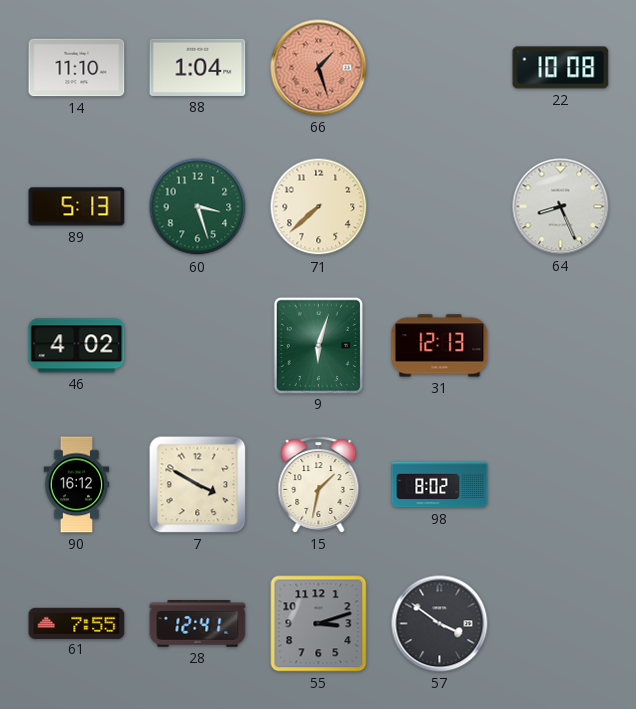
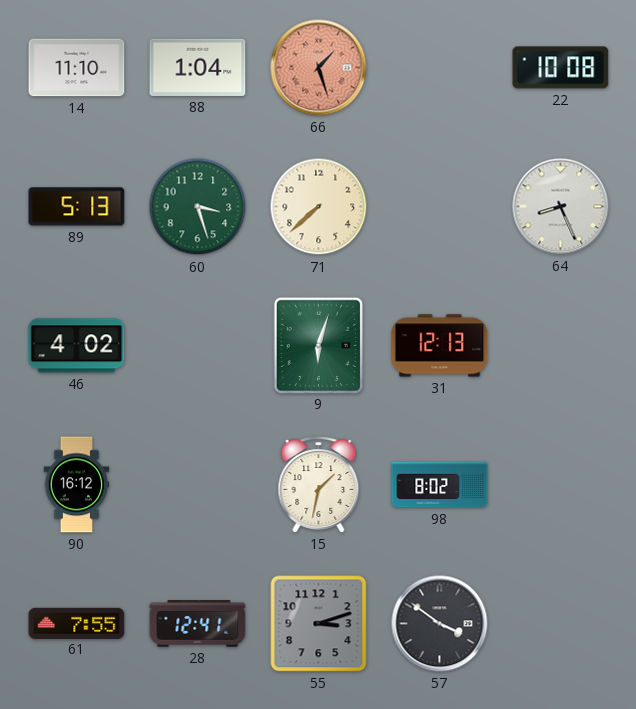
7: 3:50 -> none
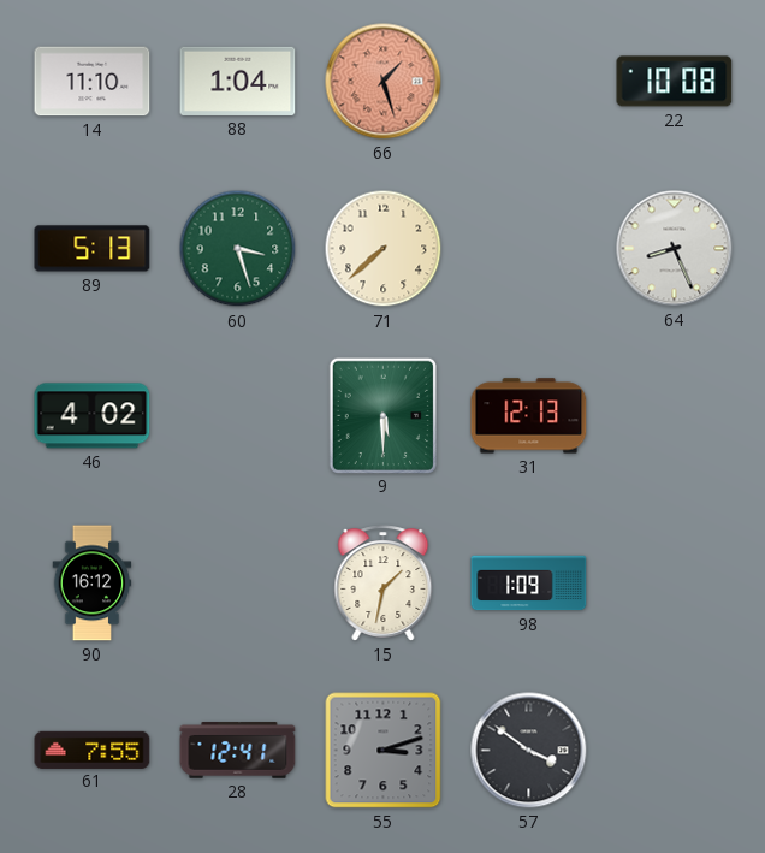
9: 6:03 -> 5:30
98: 8:02 -> 1:09
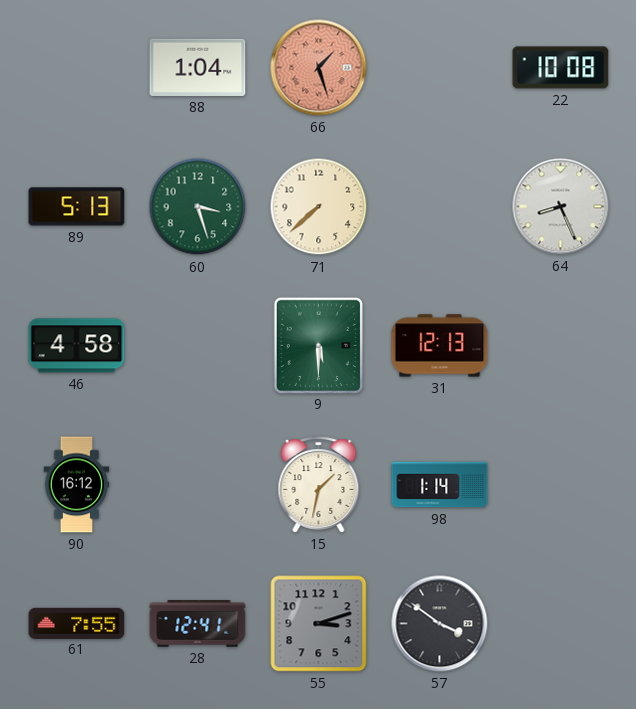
14: 11:10 -> none
46: 4:02 -> 4:58
98: 1:09 -> 1:14
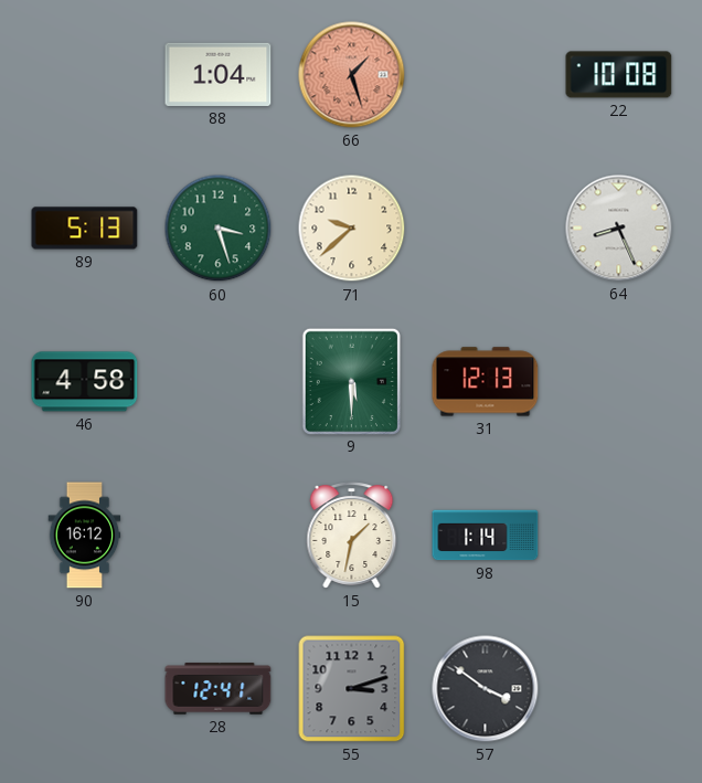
71: 7:38 -> 9:38
61: 7:55 -> none
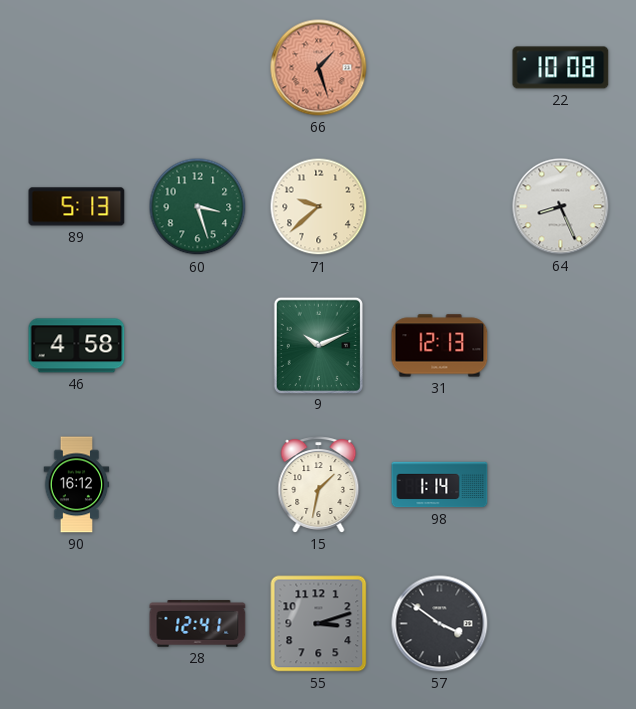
88: 1:04 -> none
9: 5:30 -> 10:11
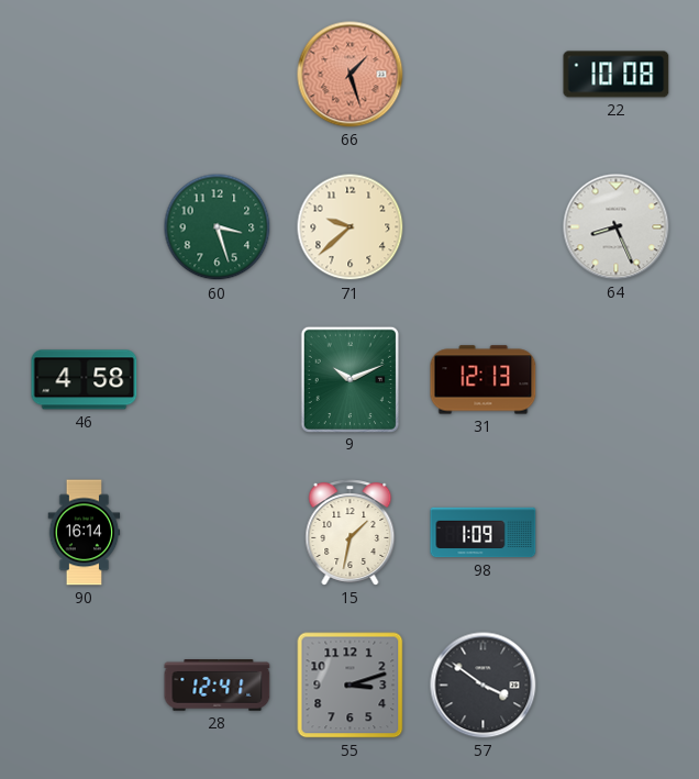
89: 5:13 -> none
90: 16:12 -> 16:14
98: 1:14 -> 1:09
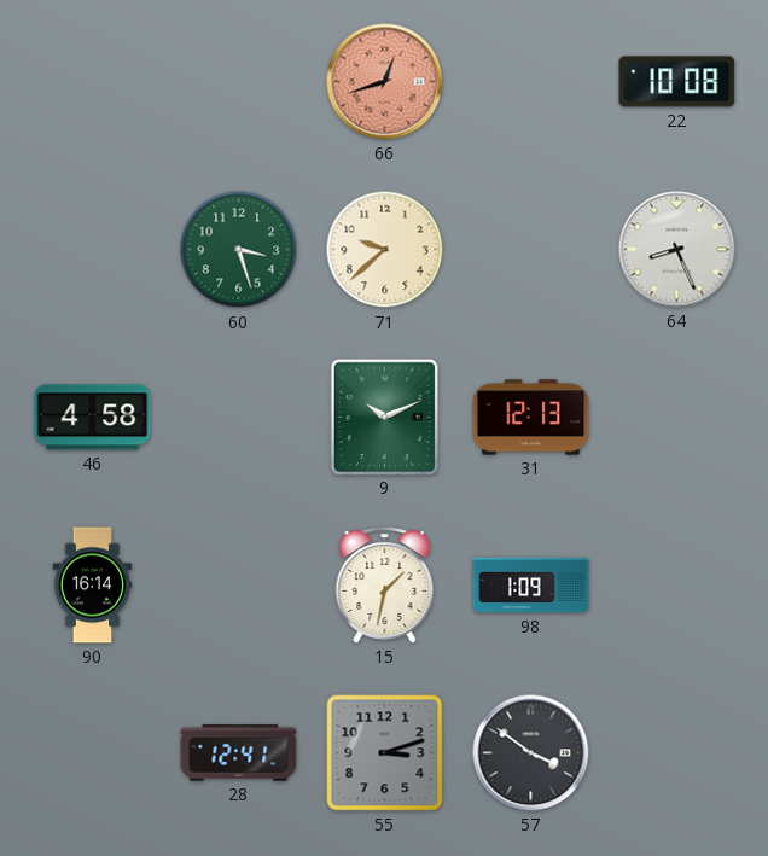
66: 1:27 -> 12:42
